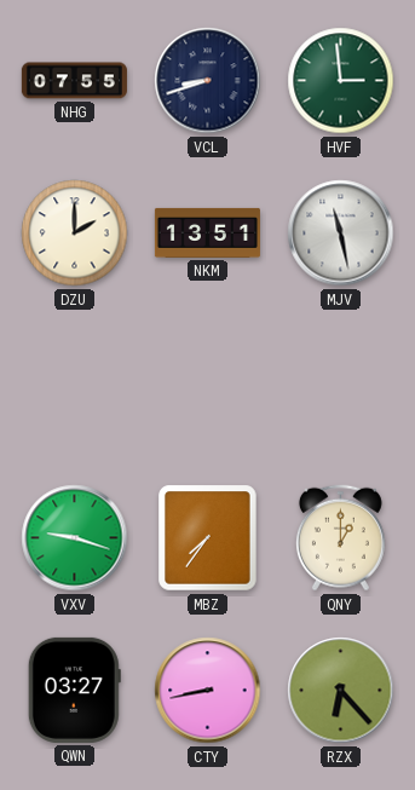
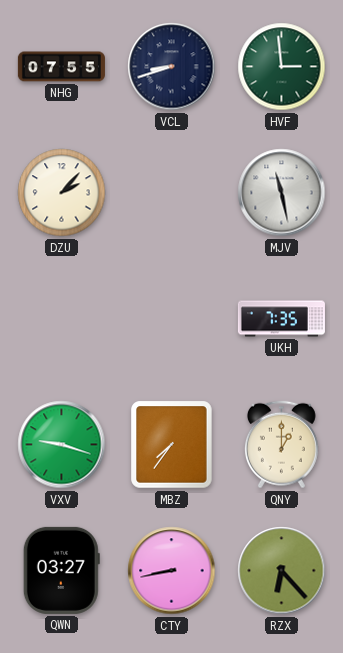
DZU: 2:00 -> 2:07
NKM: 13:51 -> none
UKH: none -> 7:35
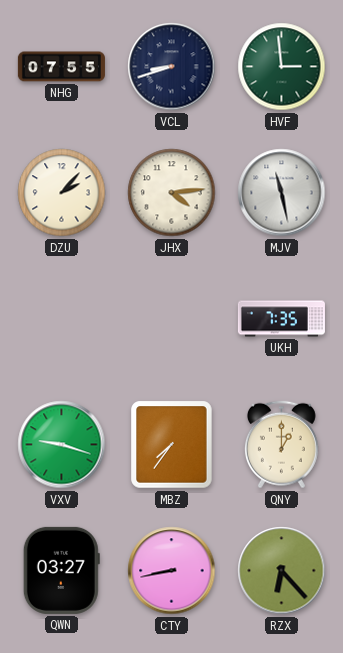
JHX: none -> 4:14
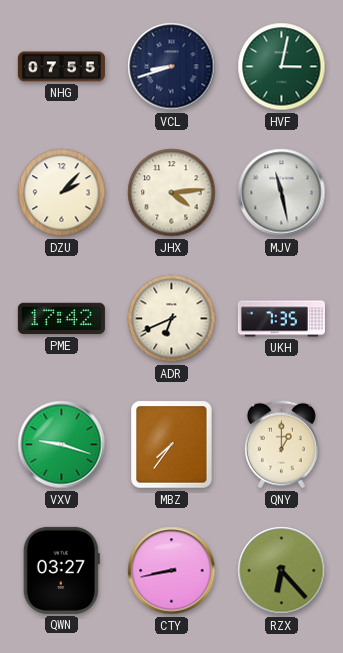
HVF: 2:59 -> 3:02
PME: none -> 17:42
ADR: none -> 6:41
